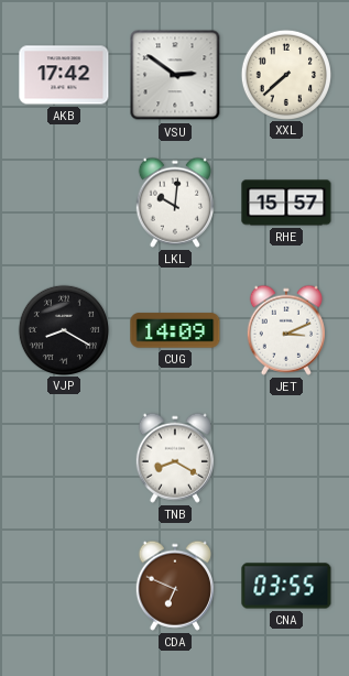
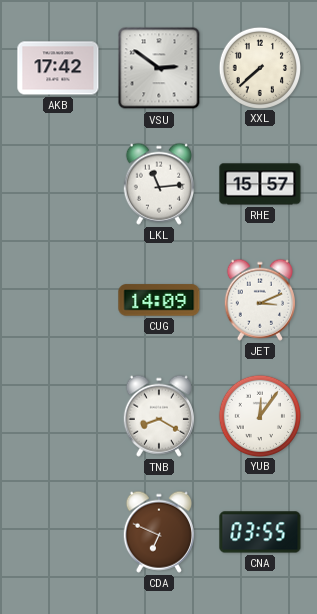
LKL: 10:01 -> 11:14
VJP: 8:20 -> none
YUB: none -> 12:06
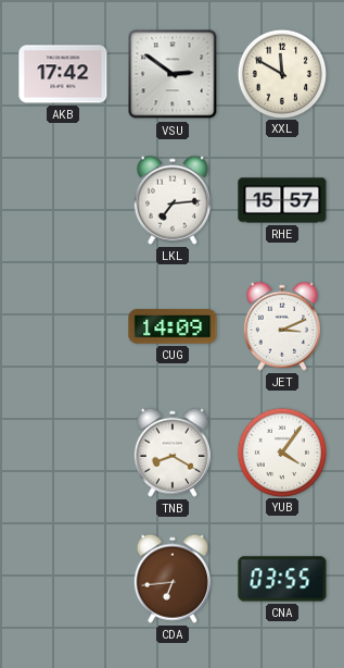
XXL: 7:38 -> 11:50
LKL: 11:14 -> 7:14
YUB: 12:06 -> 4:06
CDA: 6:49 -> 6:44
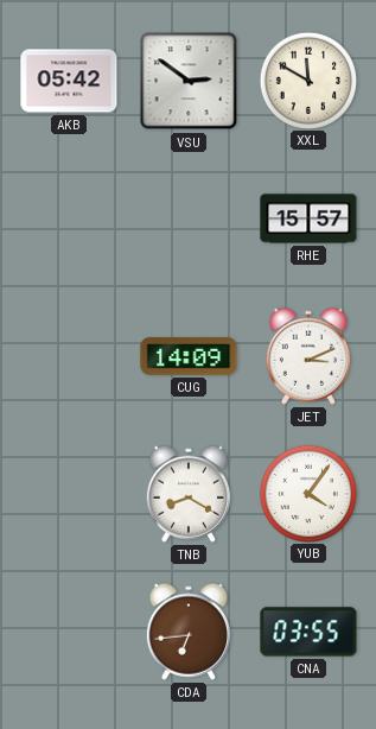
AKB: 17:42 -> 05:42
LKL: 7:14 -> none
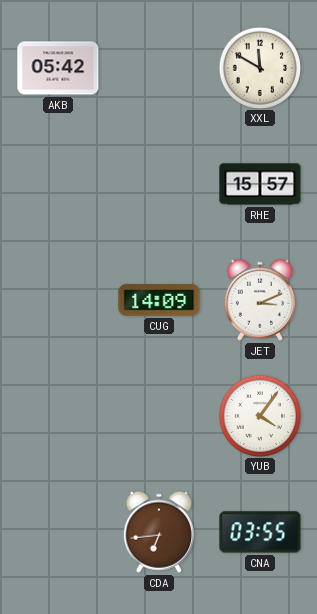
VSU: 2:51 -> none
TNB: 8:20 -> none
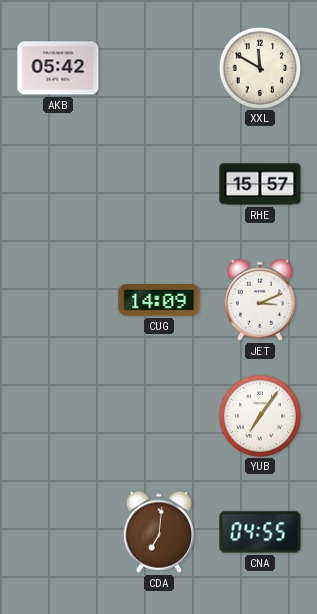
YUB: 4:06 -> 7:06
CDA: 6:44 -> 7:01
CNA: 03:55 -> 04:55
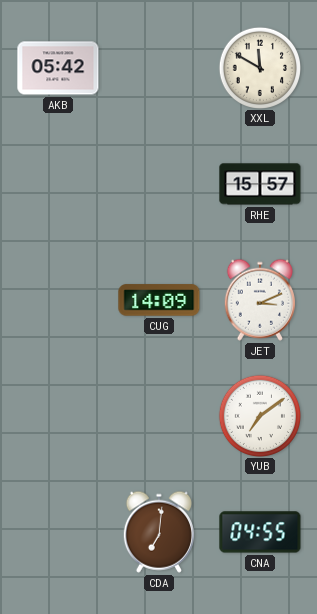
YUB: 7:06 -> 7:09
